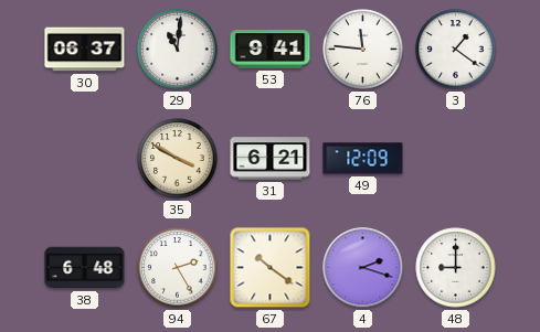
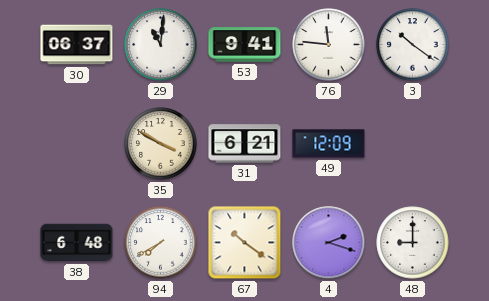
3: 1:21 -> 10:21
94: 2:25 -> 7:40
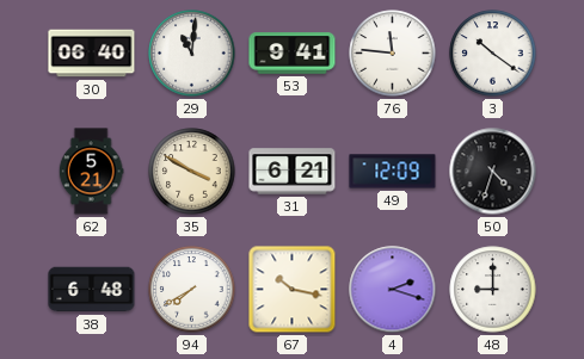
30: 06:37 -> 06:40
62: none -> 5:21
50: none -> 4:33
67: 10:21 -> 10:17
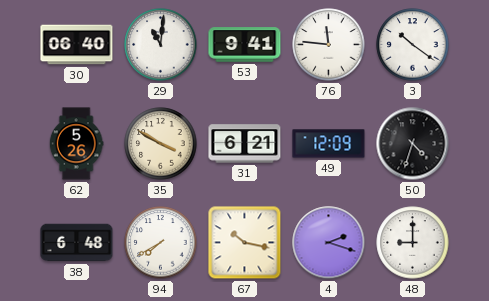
62: 5:21 -> 5:26
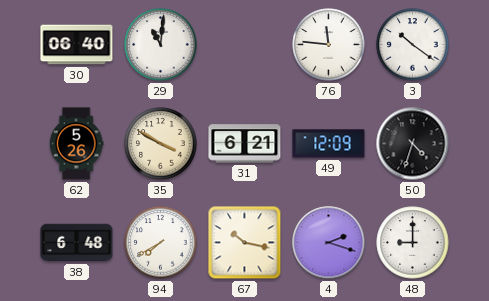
53: 9:41 -> none
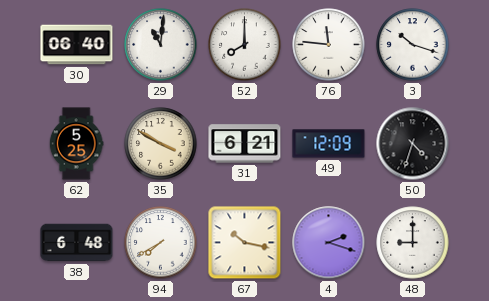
52: none -> 8:00
3: 10:21 -> 10:18
62: 5:26 -> 5:25
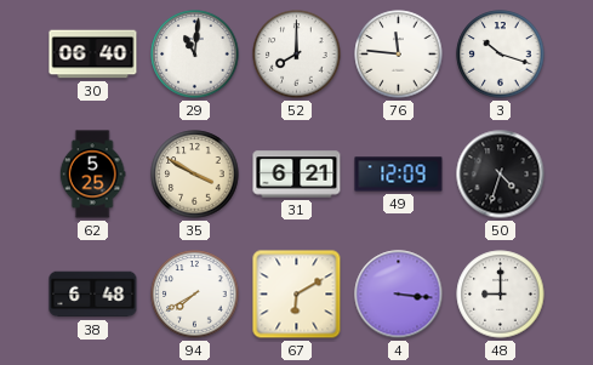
67: 10:17 -> 6:10
4: 2:18 -> 3:16
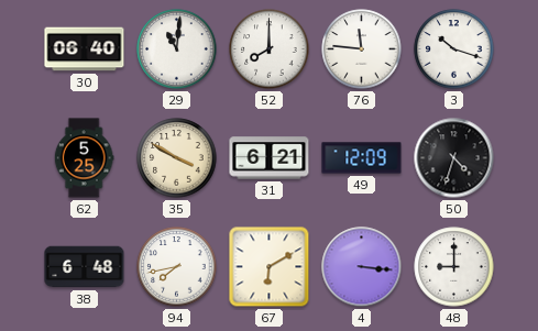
94: 7:40 -> 7:43
